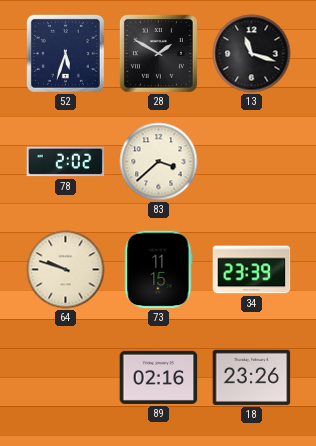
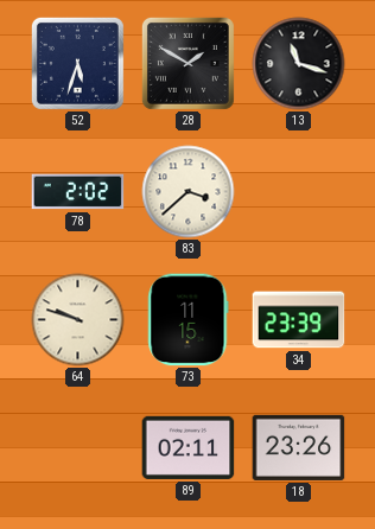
89: 02:16 -> 02:11
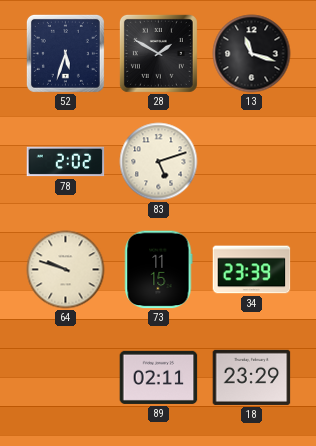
83: 3:38 -> 5:12
18: 23:26 -> 23:29
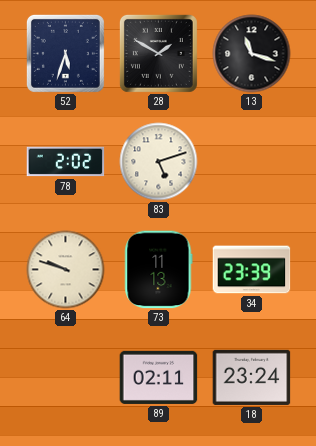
73: 11:15 -> 11:13
18: 23:29 -> 23:24
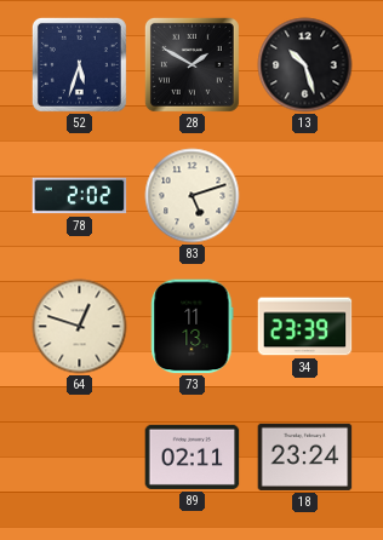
13: 11:18 -> 10:27
64: 9:48 -> 12:48
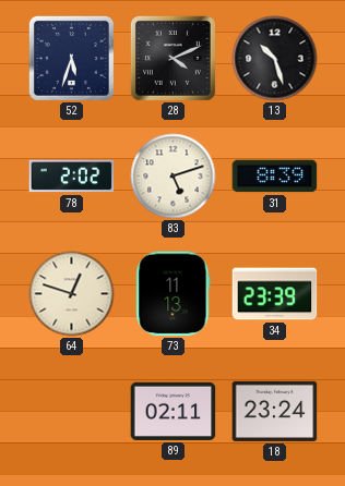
28: 1:50 -> 4:11
31: none -> 8:39
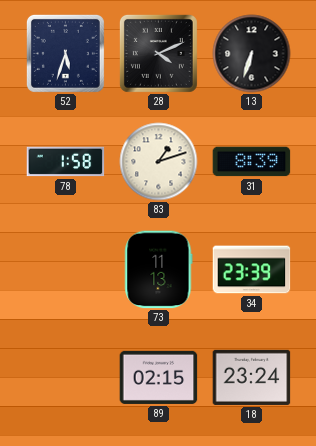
13: 10:27 -> 6:33
78: 2:02 -> 1:58
83: 5:12 -> 1:12
64: 12:48 -> none
89: 02:11 -> 02:15
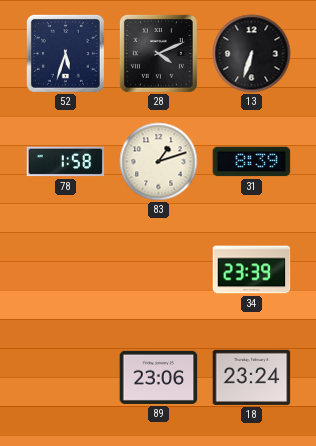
73: 11:13 -> none
89: 02:15 -> 23:06
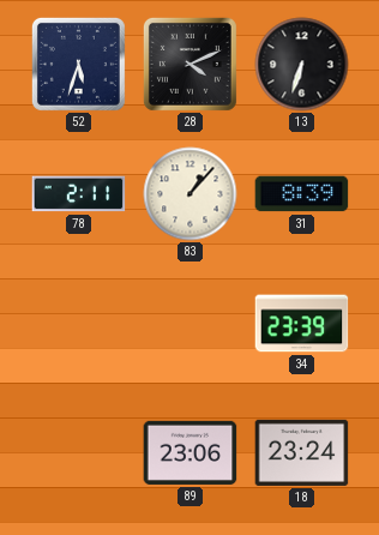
78: 1:58 -> 2:11
83: 1:12 -> 1:07
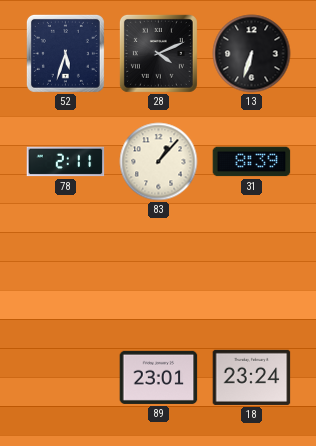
34: 23:39 -> none
89: 23:06 -> 23:01
